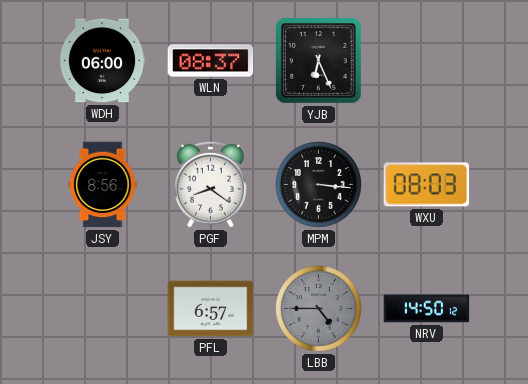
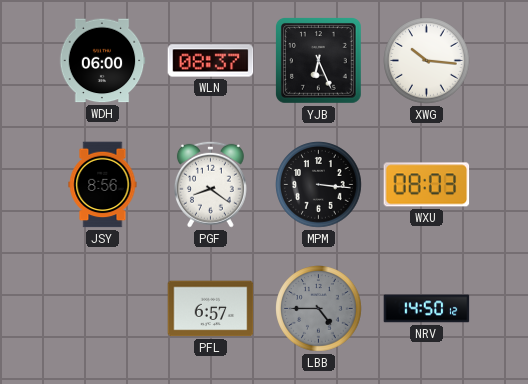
XWG: none -> 10:16
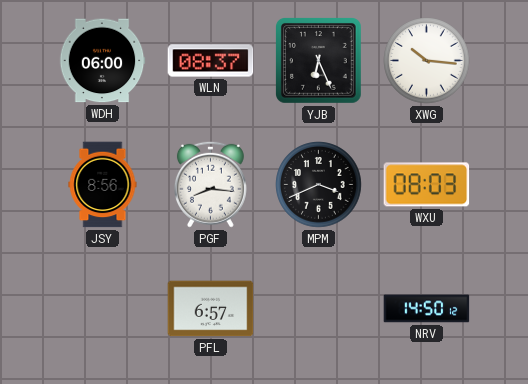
PGF: 8:21 -> 8:16
MPM: 3:16 -> 3:41
LBB: 4:45 -> none
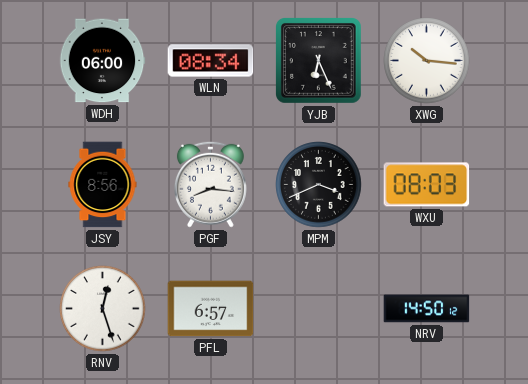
WLN: 08:37 -> 08:34
RNV: none -> 12:27
